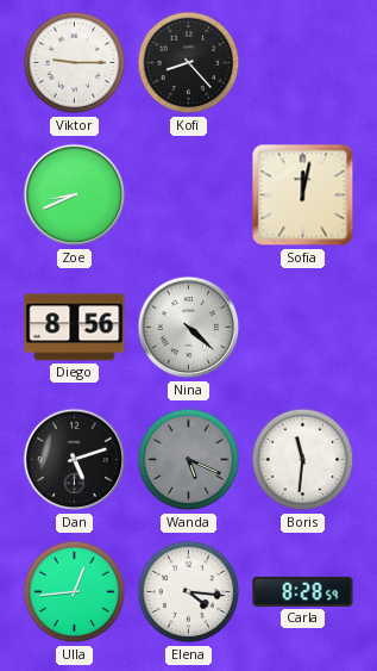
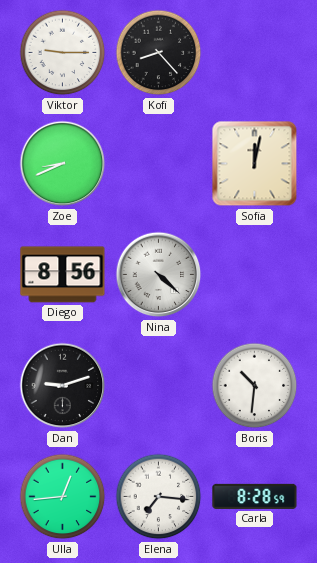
Dan: 5:12 -> 9:12
Wanda: 5:19 -> none
Boris: 11:31 -> 10:31
Elena: 4:16 -> 7:16
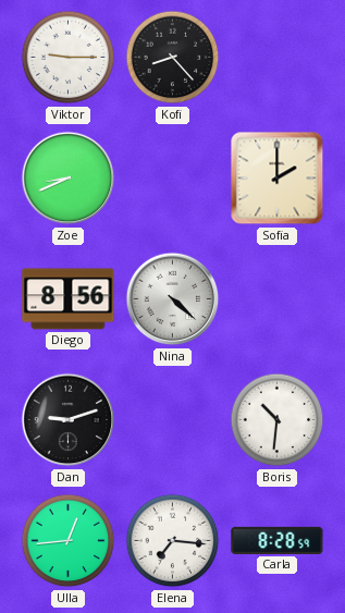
Sofia: 12:02 -> 2:00
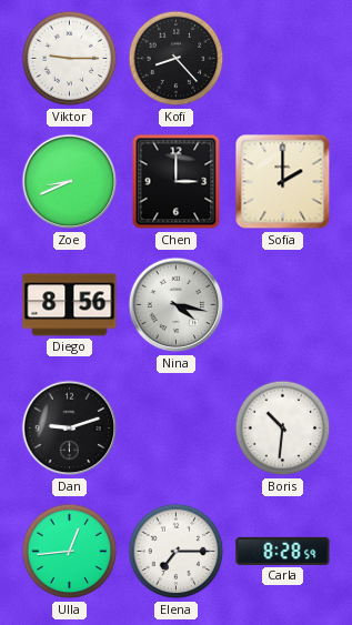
Chen: none -> 3:00
Nina: 4:22 -> 4:17
Elena: 7:16 -> 7:15
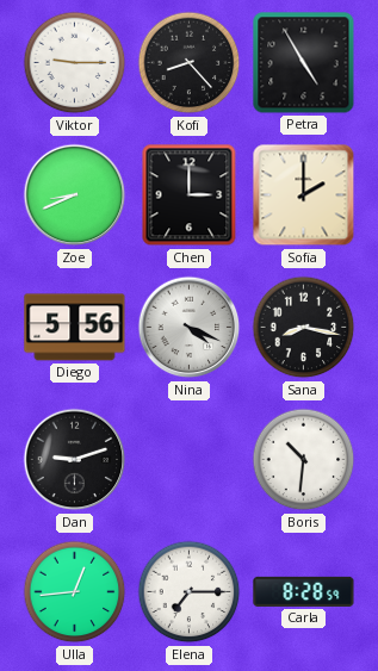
Petra: none -> 4:55
Diego: 8:56 -> 5:56
Nina: 4:17 -> 4:19
Sana: none -> 8:17
